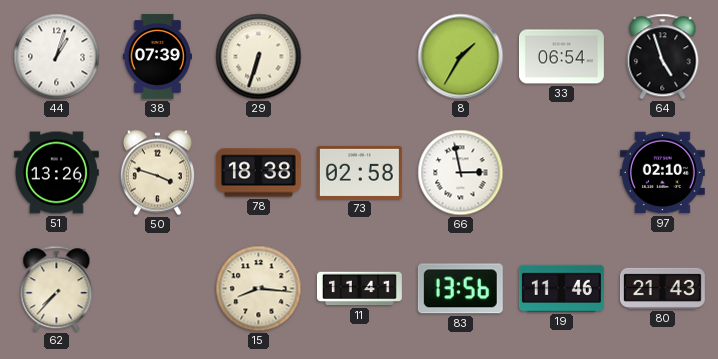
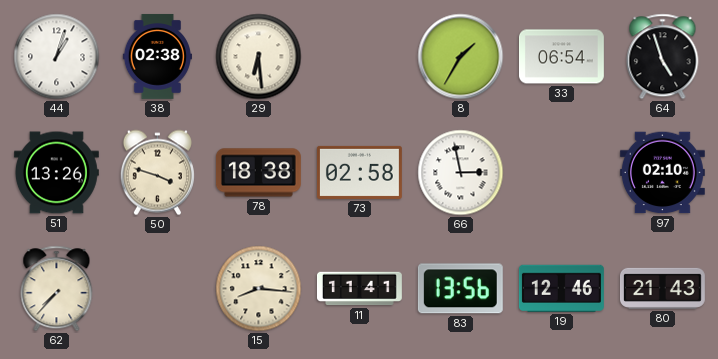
38: 07:39 -> 02:38
29: 6:33 -> 6:29
19: 11:46 -> 12:46
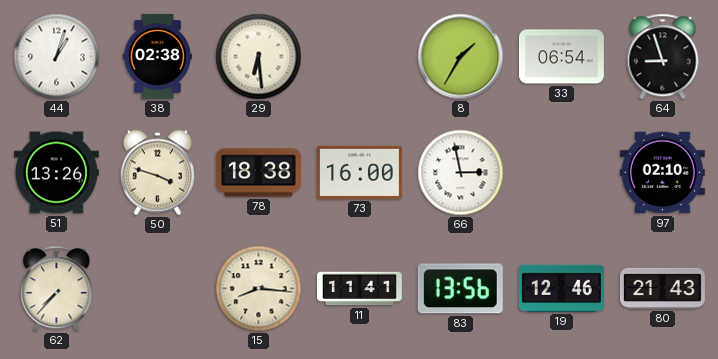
64: 4:57 -> 8:57
73: 02:58 -> 16:00
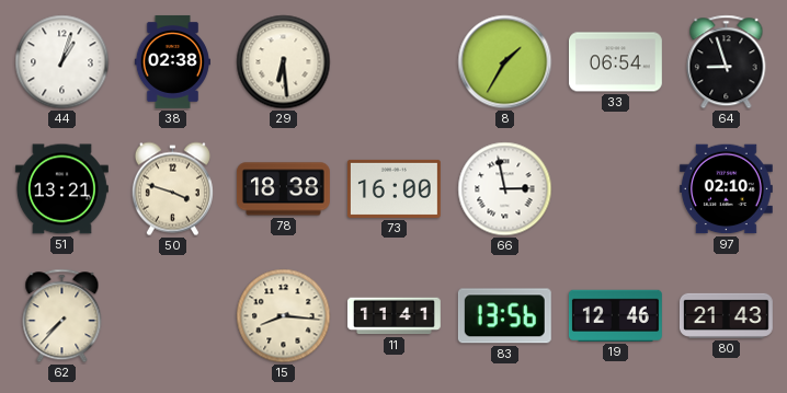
51: 13:26 -> 13:21
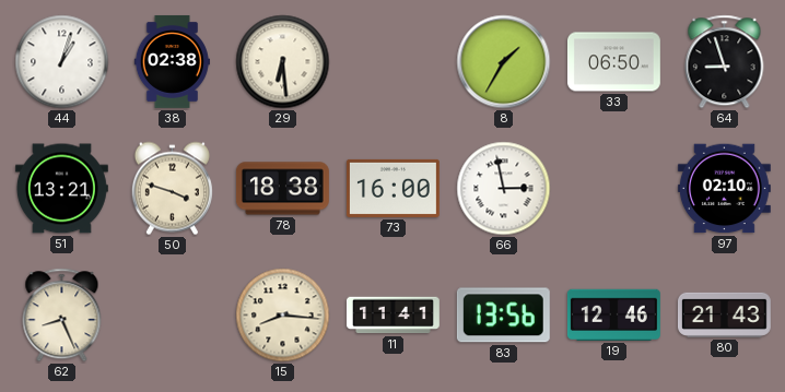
33: 06:54 -> 06:50
62: 7:37 -> 8:26
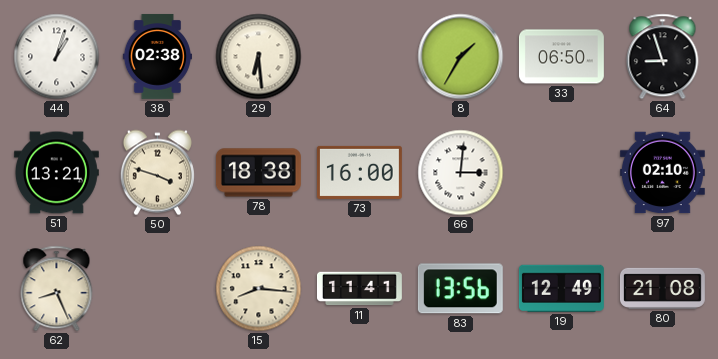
66: 2:58 -> 3:01
19: 12:46 -> 12:49
80: 21:43 -> 21:08
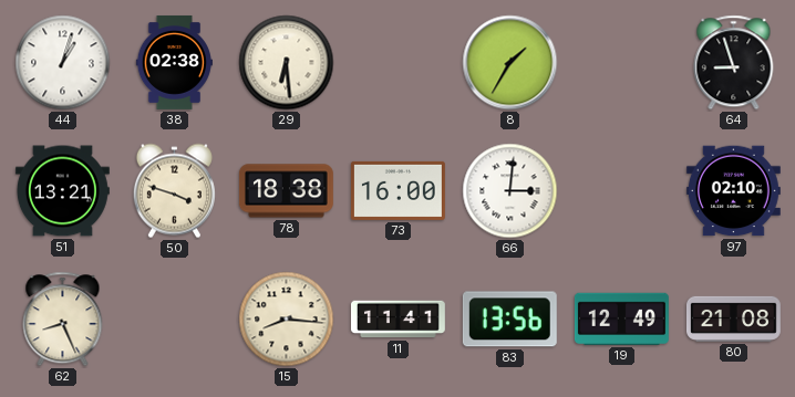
33: 06:50 -> none
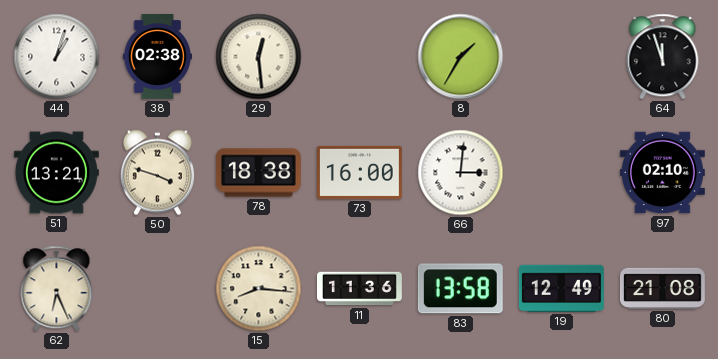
29: 6:29 -> 12:29
64: 8:57 -> 11:57
62: 8:26 -> 6:26
11: 11:41 -> 11:36
83: 13:56 -> 13:58
